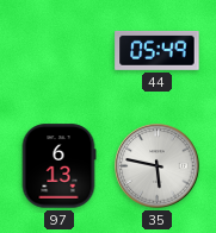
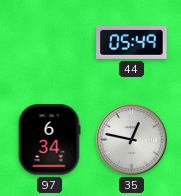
97: 6:13 -> 6:34
35: 5:47 -> 12:47
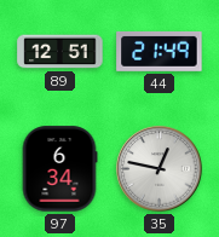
89: none -> 12:51
44: 05:49 -> 21:49
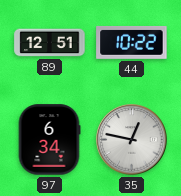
44: 21:49 -> 10:22
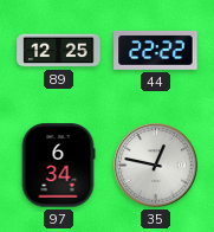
89: 12:51 -> 12:25
44: 10:22 -> 22:22
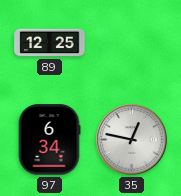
44: 22:22 -> none
